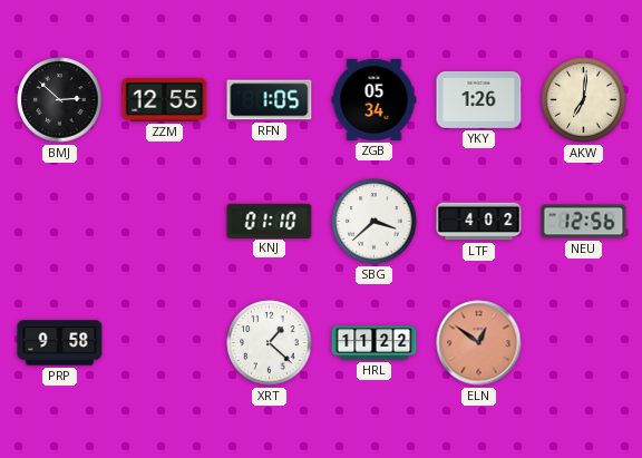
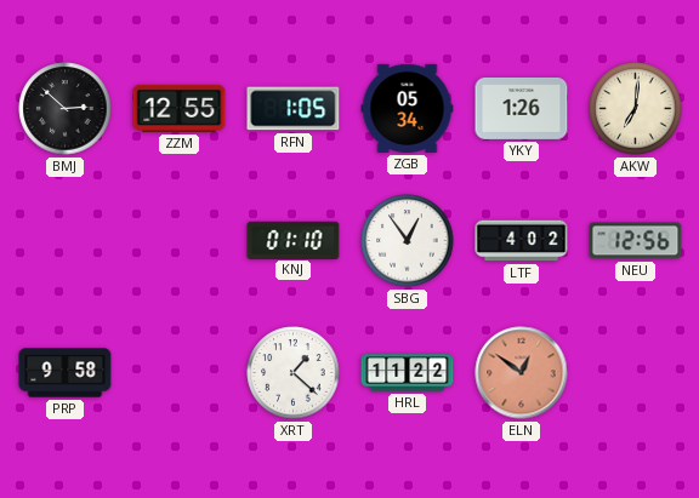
SBG: 3:38 -> 12:54
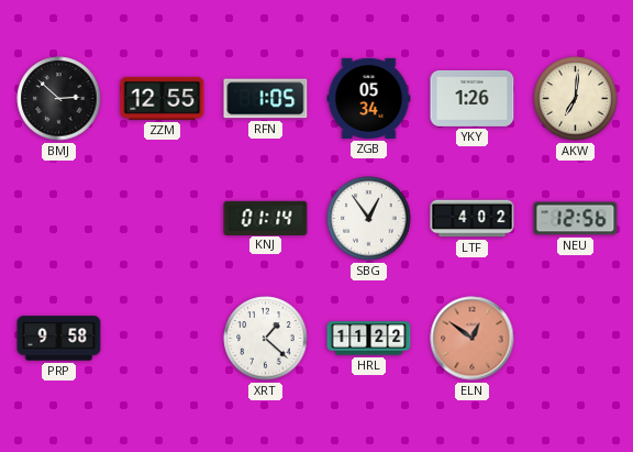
KNJ: 01:10 -> 01:14
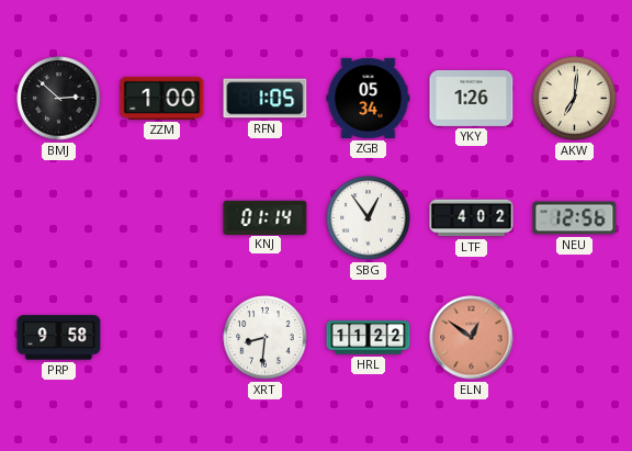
ZZM: 12:55 -> 1:00
XRT: 1:22 -> 8:31
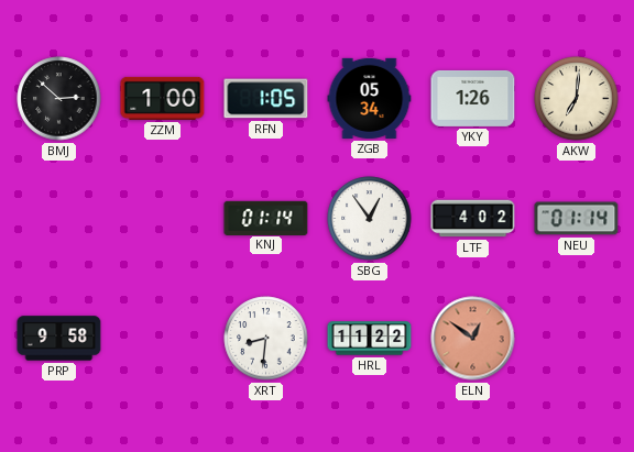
NEU: 12:56 -> 01:14
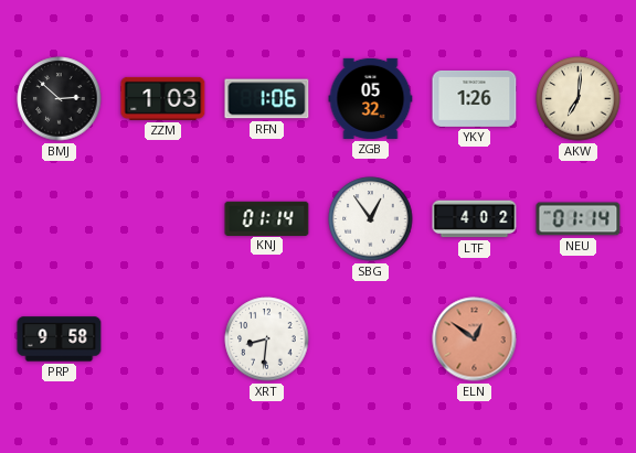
ZZM: 1:00 -> 1:03
RFN: 1:05 -> 1:06
ZGB: 05:34 -> 05:32
HRL: 11:22 -> none
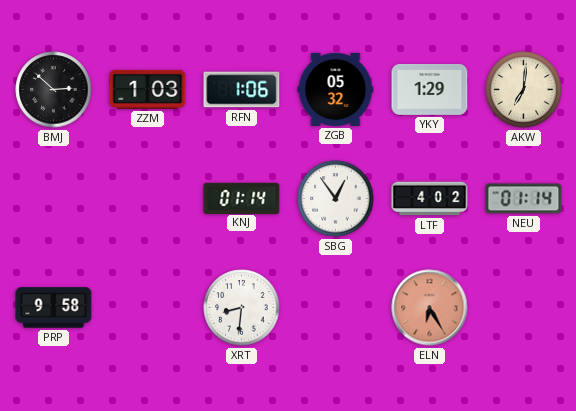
YKY: 1:26 -> 1:29
ELN: 12:51 -> 6:25
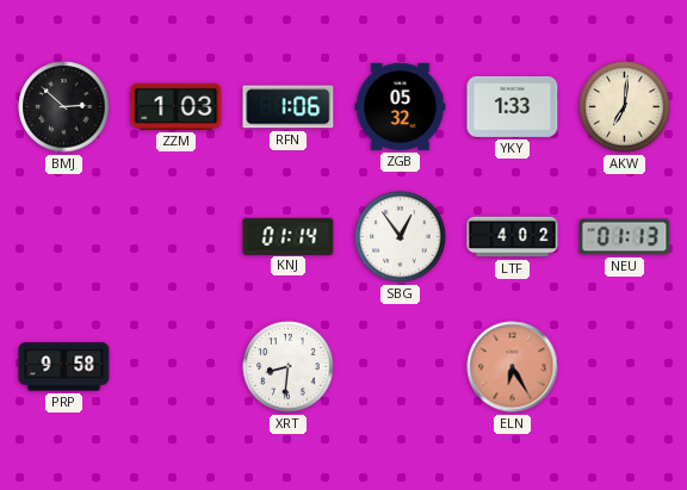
YKY: 1:29 -> 1:33
NEU: 01:14 -> 01:13
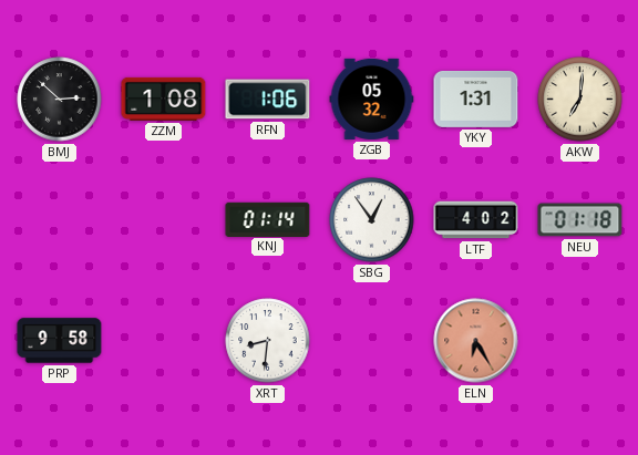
ZZM: 1:03 -> 1:08
YKY: 1:33 -> 1:31
NEU: 01:13 -> 01:18
